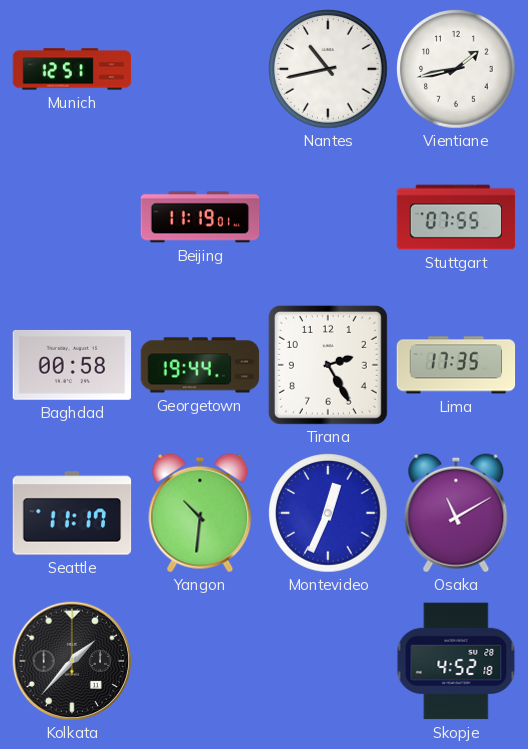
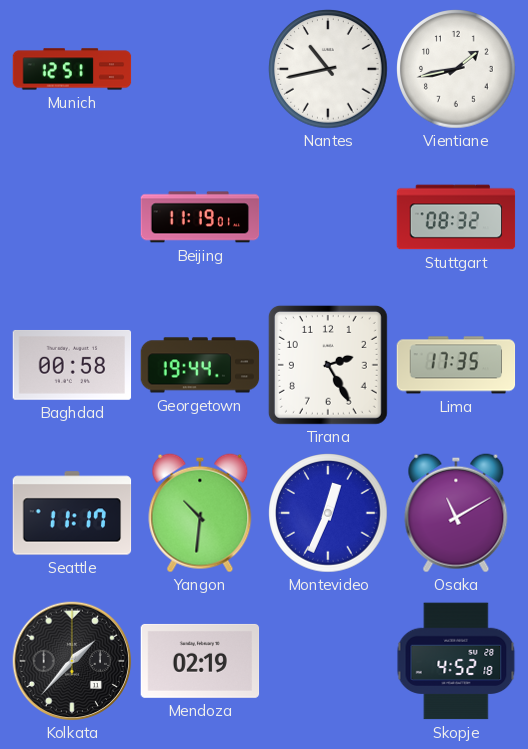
Stuttgart: 07:55 -> 08:32
Mendoza: none -> 02:19
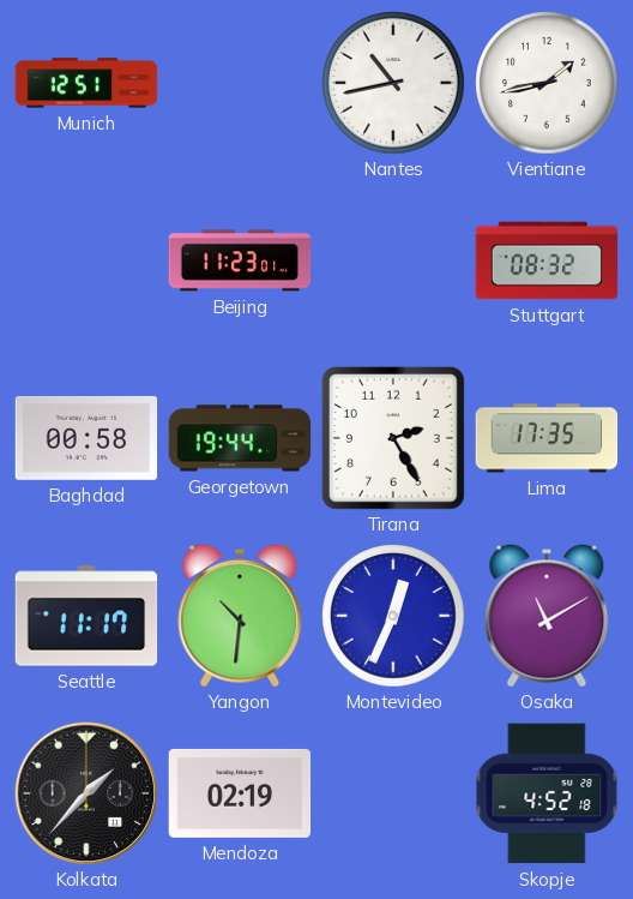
Beijing: 11:19 -> 11:23
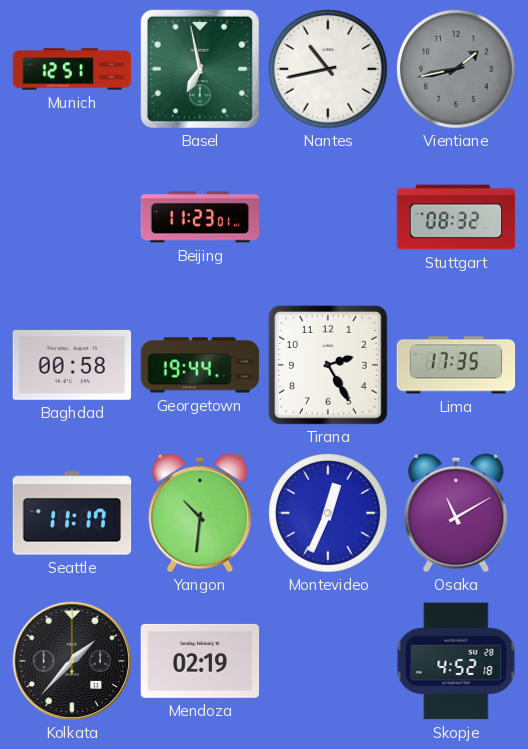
Basel: none -> 6:58
Vientiane dial: white -> grey
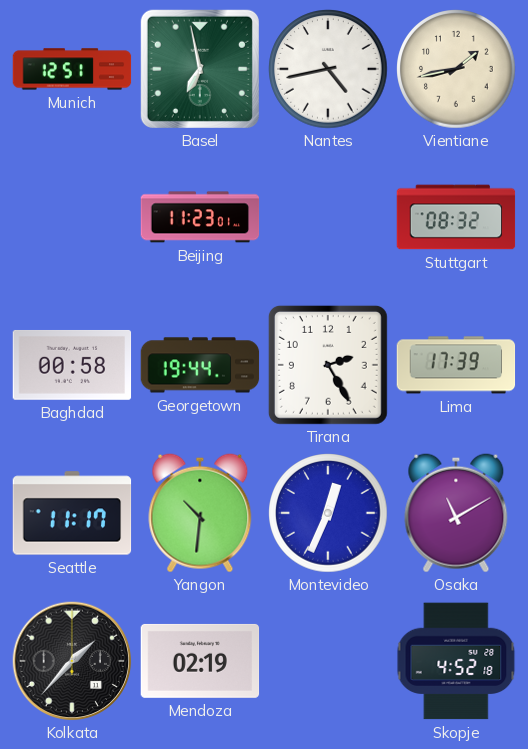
Nantes: 10:43 -> 4:43
Vientiane dial: grey -> cream
Lima: 17:35 -> 17:39
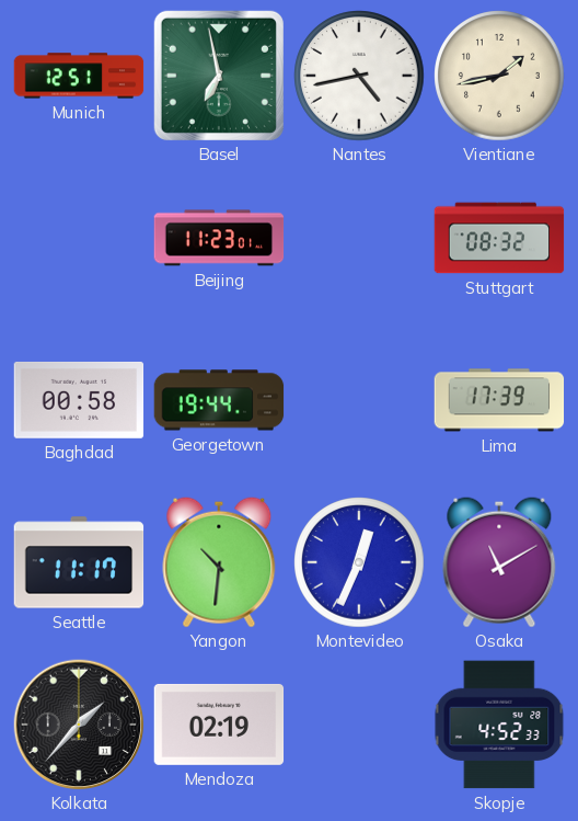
Tirana: 2:25 -> none
Skopje: 4:52:18 -> 4:52:33
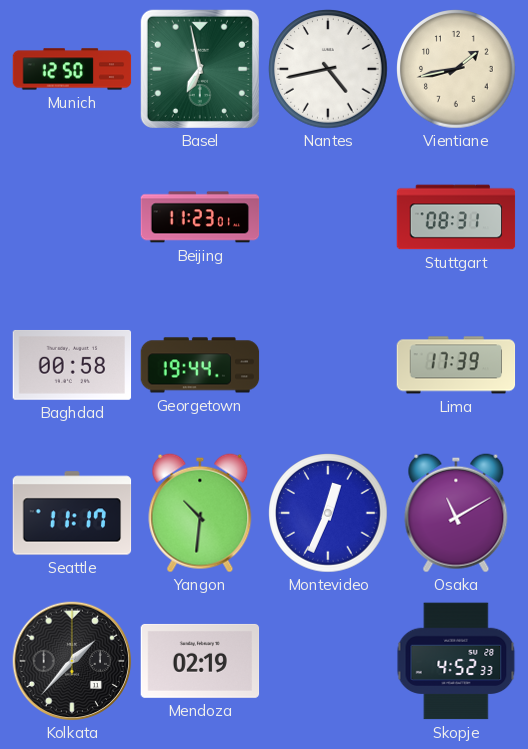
Munich: 12:51 -> 12:50
Stuttgart: 08:32 -> 08:31
